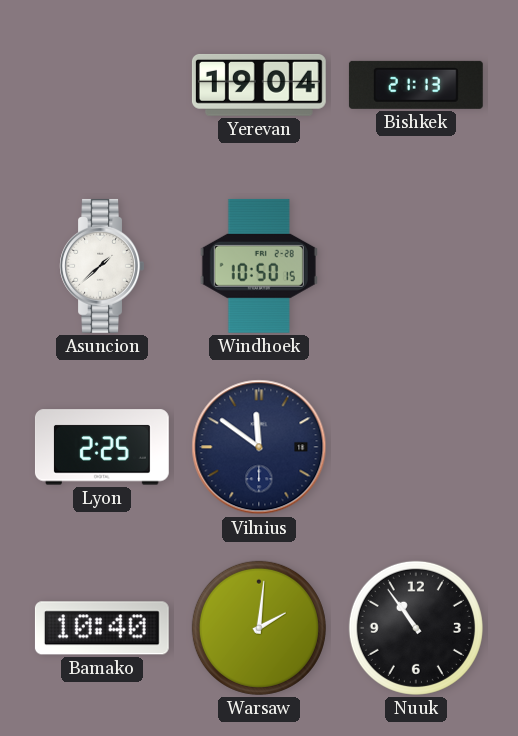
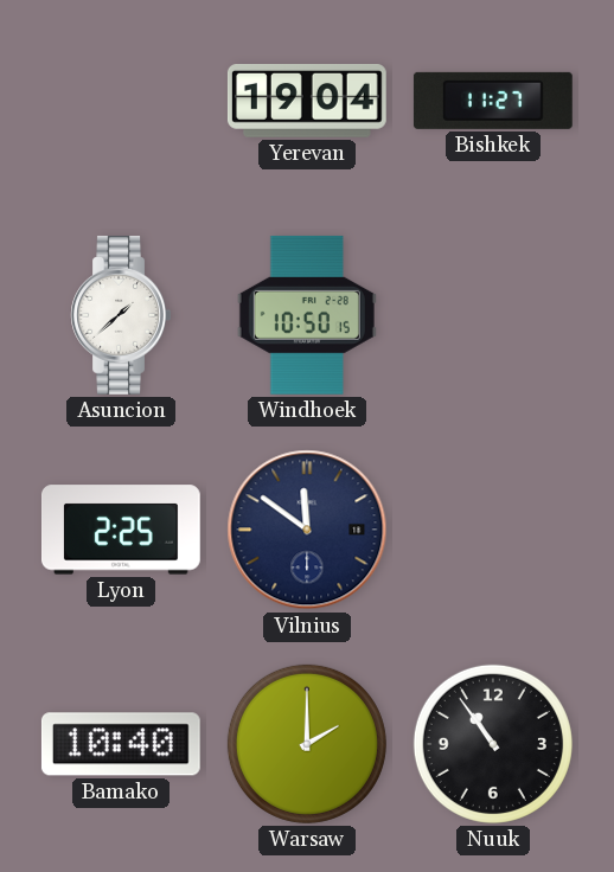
Bishkek: 21:13 -> 11:27
Warsaw: 2:01 -> 2:00
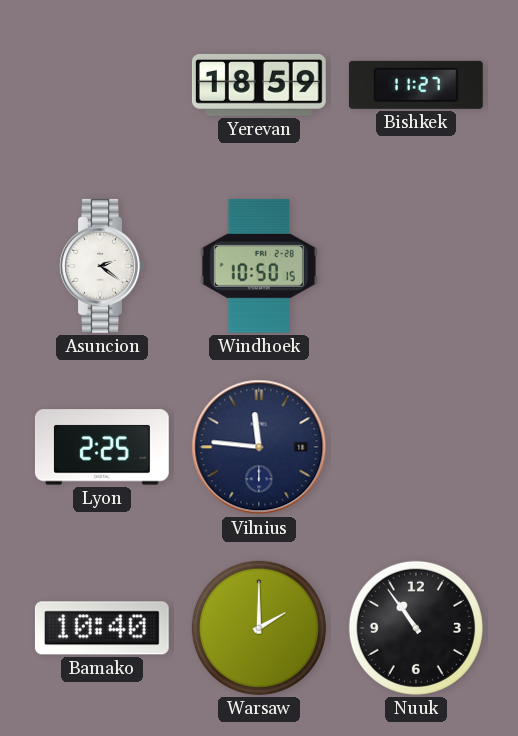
Yerevan: 19:04 -> 18:59
Asuncion: 1:38 -> 2:21
Vilnius: 11:51 -> 11:46
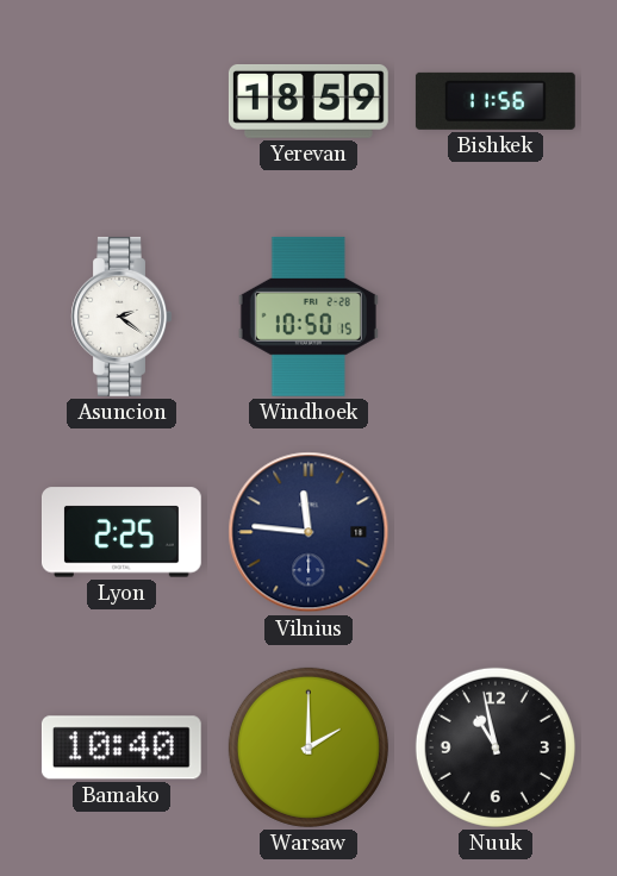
Bishkek: 11:27 -> 11:56
Nuuk: 10:54 -> 10:58
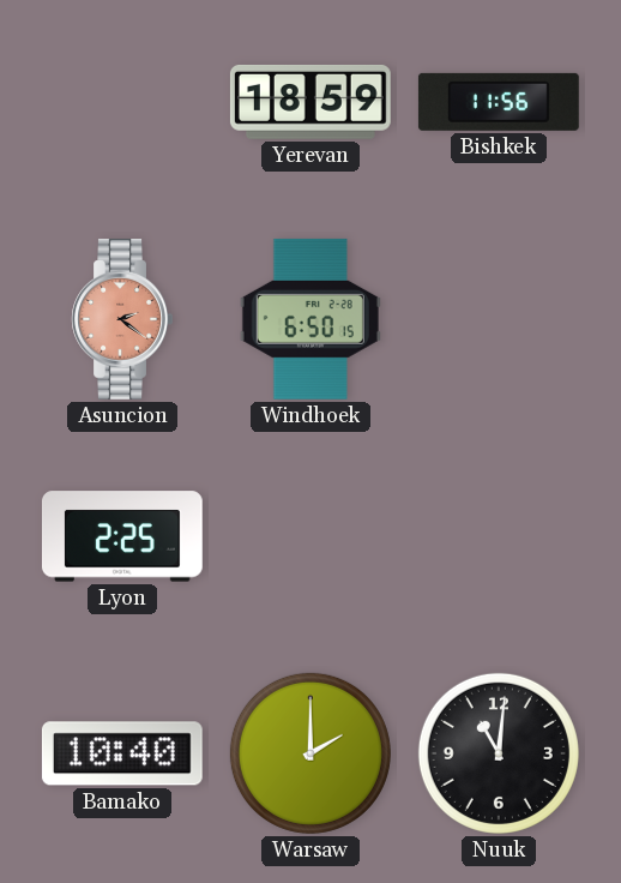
Asuncion dial: white -> salmon
Windhoek: 10:50 -> 6:50
Vilnius: 11:46 -> none
Nuuk: 10:58 -> 11:01
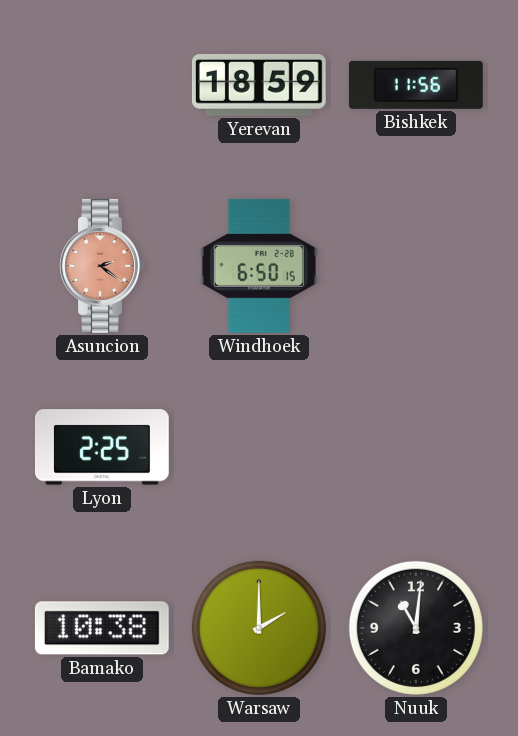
Bamako: 10:40 -> 10:38
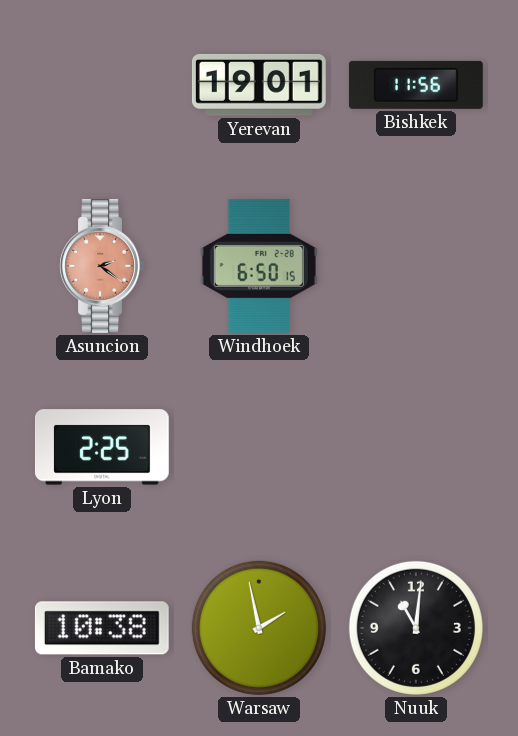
Yerevan: 18:59 -> 19:01
Warsaw: 2:00 -> 1:58
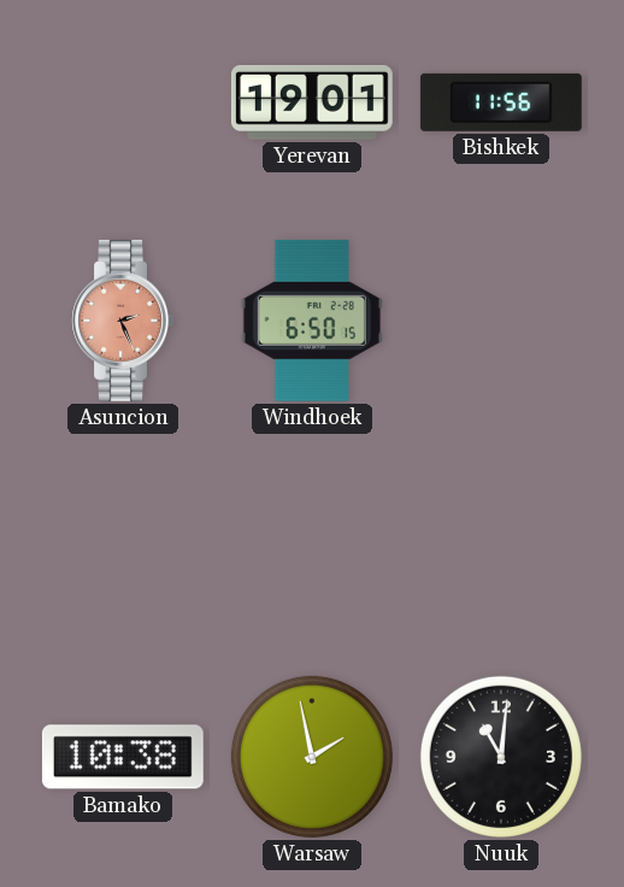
Asuncion: 2:21 -> 2:26
Lyon: 2:25 -> none
